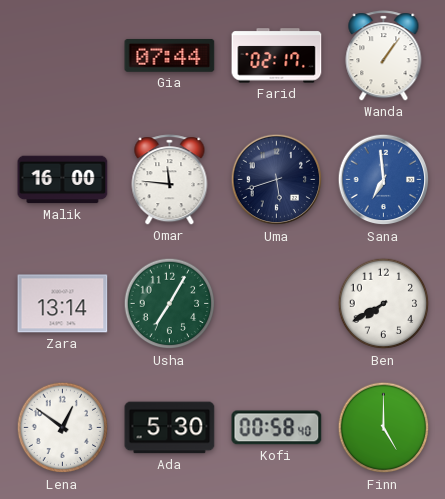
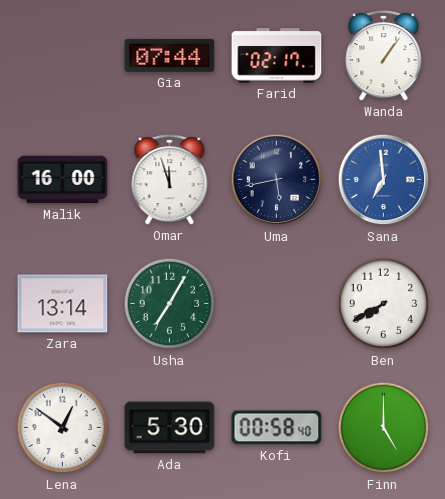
Omar: 11:46 -> 11:57
Uma: 5:42 -> 5:43
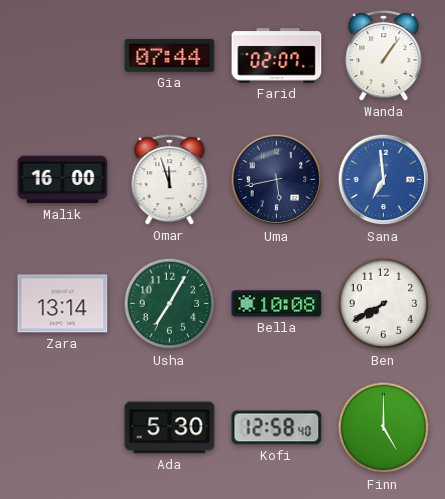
Farid: 02:17 -> 02:07
Bella: none -> 10:08
Lena: 12:51 -> none
Kofi: 00:58 -> 12:58
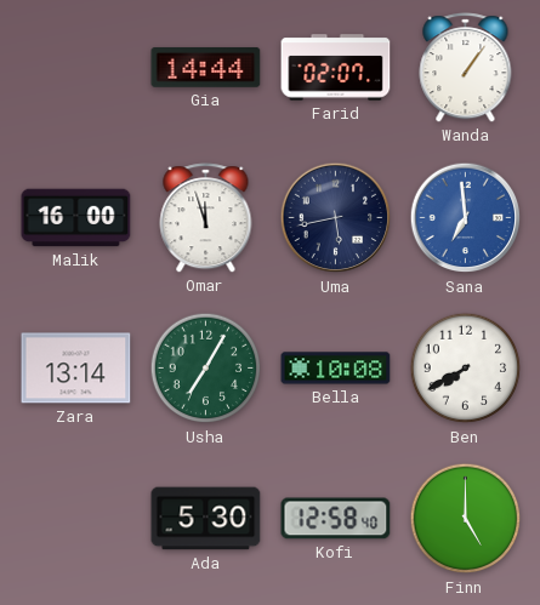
Gia: 07:44 -> 14:44
